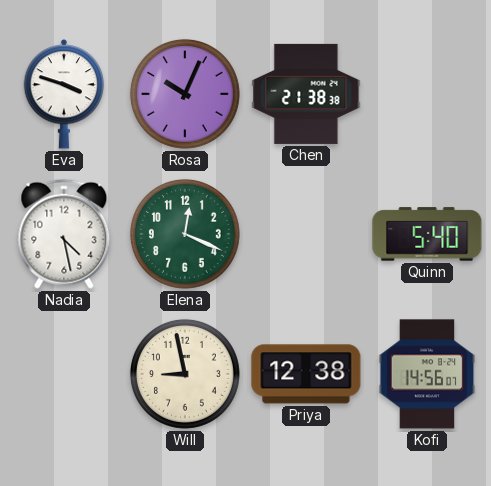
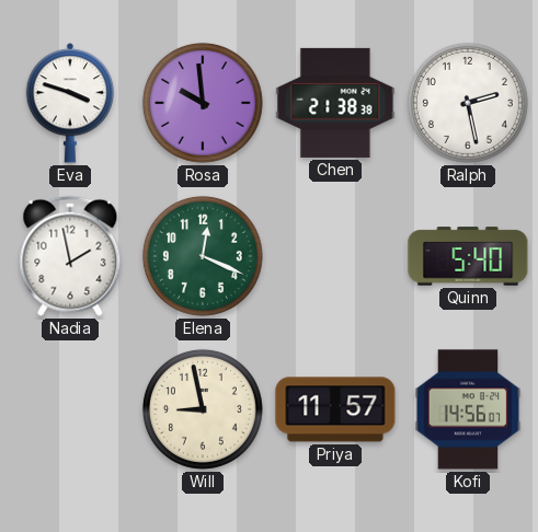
Rosa: 10:04 -> 9:59
Ralph: none -> 2:28
Nadia: 4:28 -> 1:58
Priya: 12:38 -> 11:57
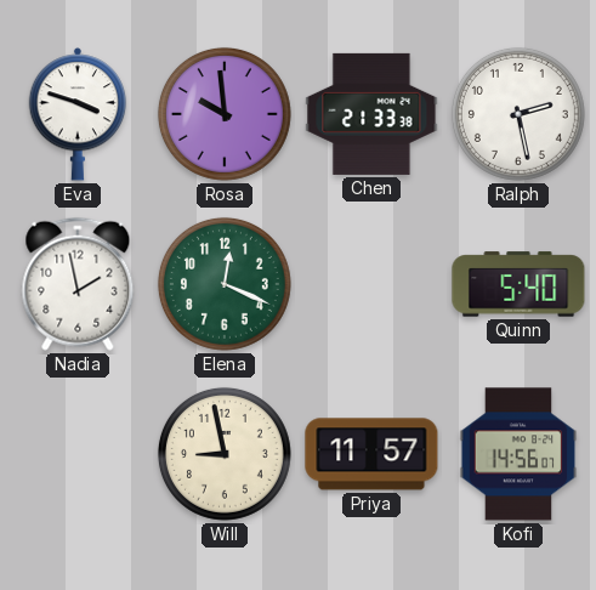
Chen: 21:38 -> 21:33
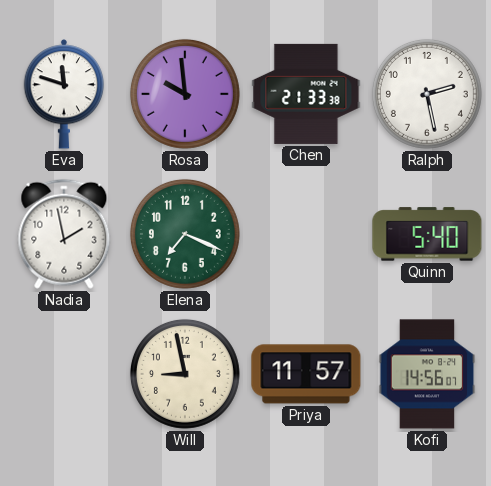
Eva: 3:48 -> 11:48
Elena: 12:19 -> 7:19
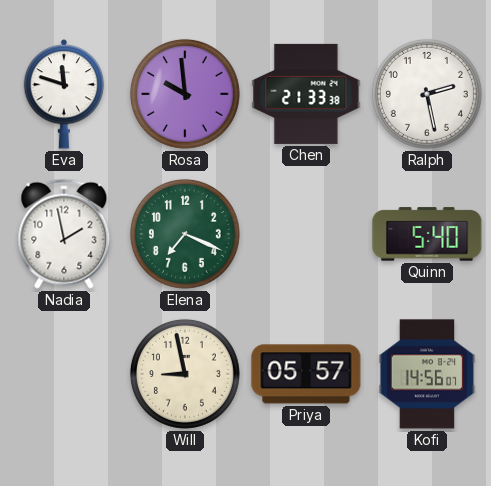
Priya: 11:57 -> 05:57
